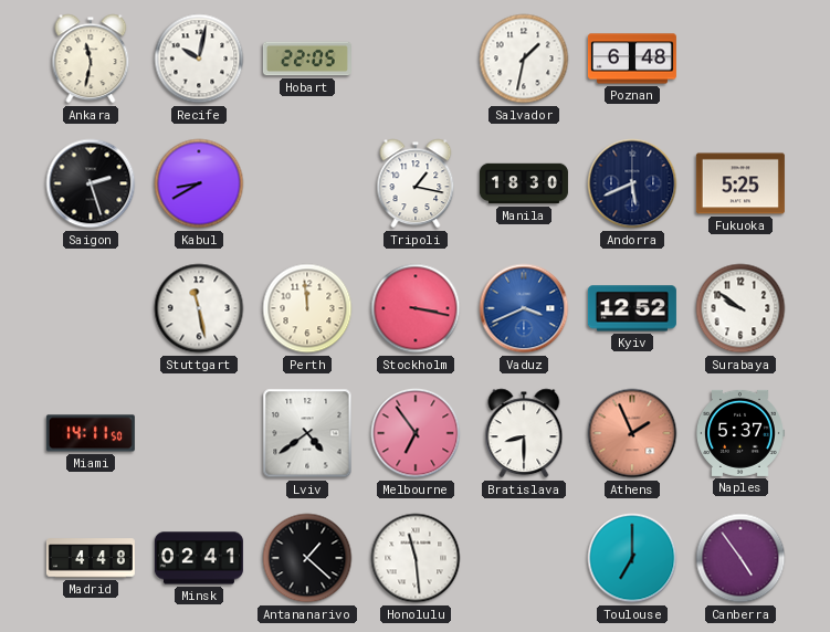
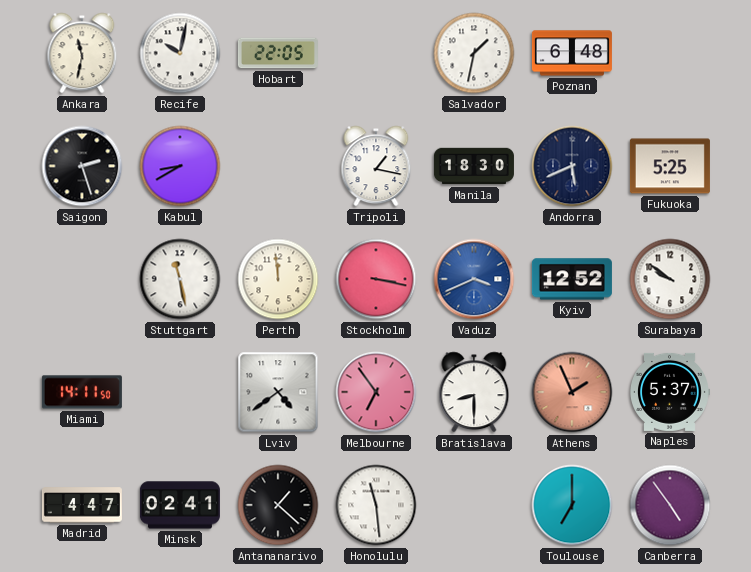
Madrid: 4:48 -> 4:47
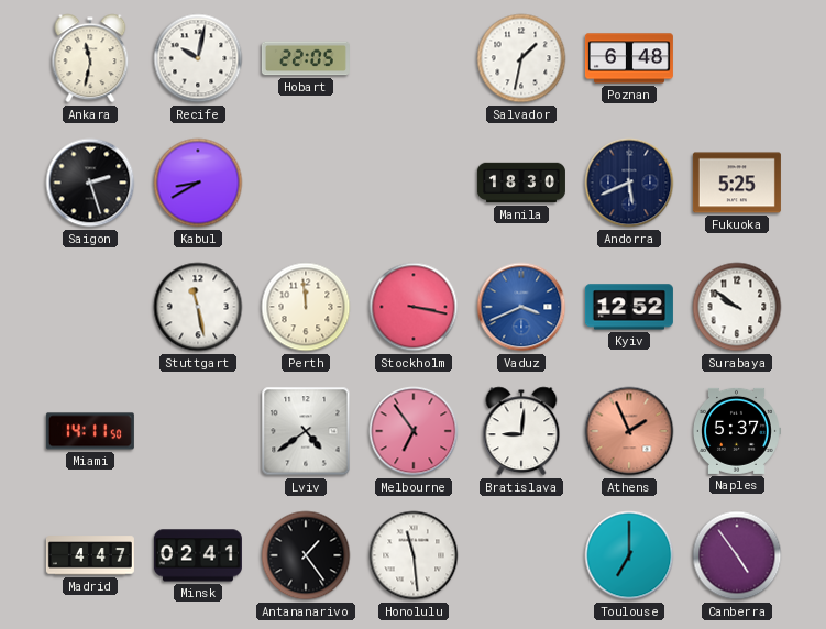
Tripoli: 1:17 -> none
Bratislava: 8:30 -> 9:01
Antananarivo: 1:22 -> 1:24
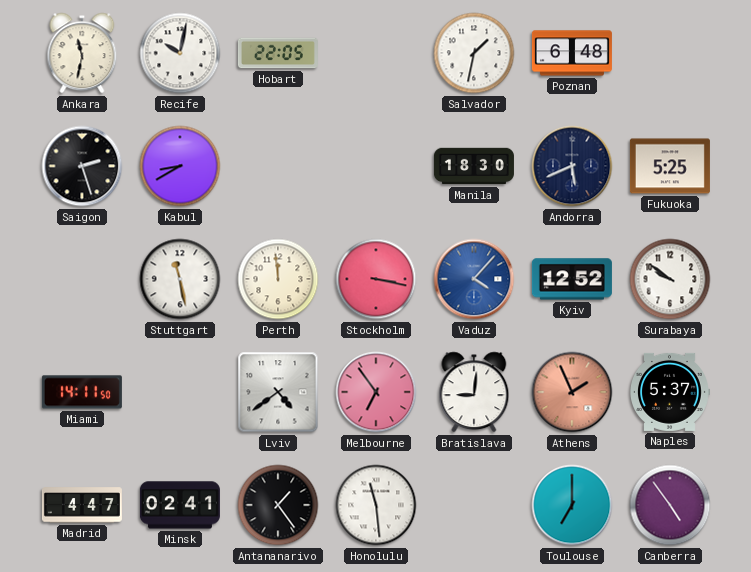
Vaduz: 3:41 -> 4:07
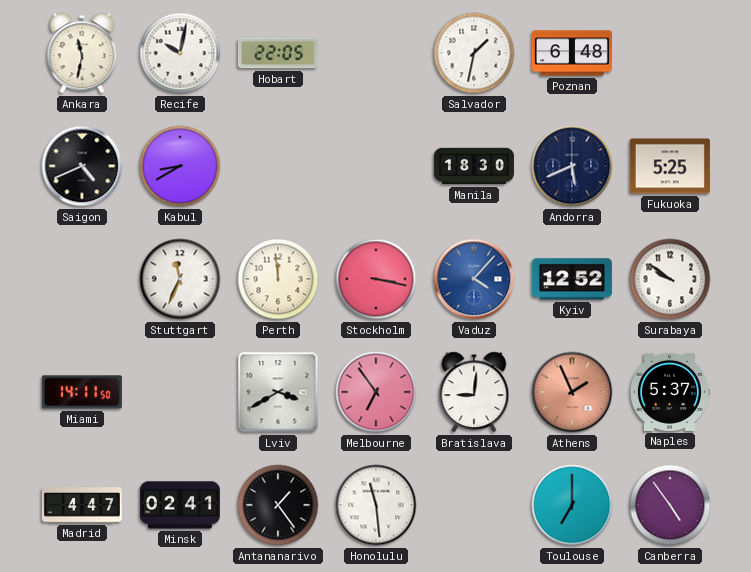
Saigon: 2:27 -> 4:41
Stuttgart: 11:28 -> 11:34
Lviv: 4:39 -> 3:40
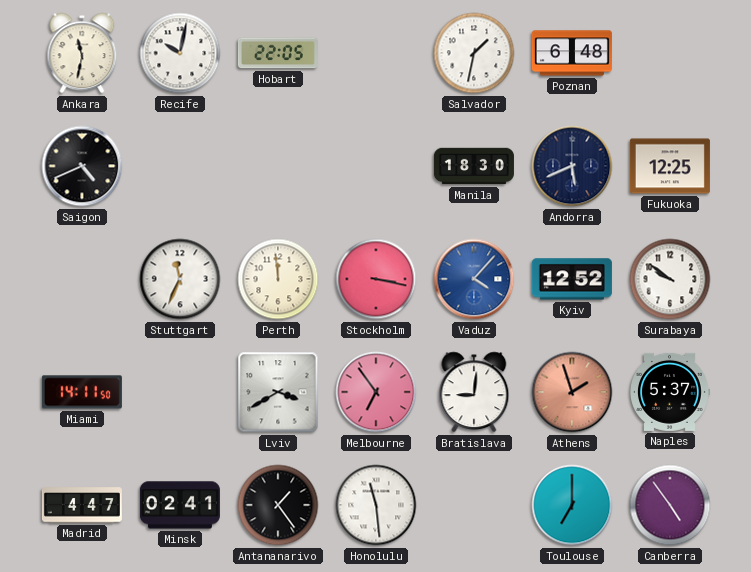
Kabul: 8:40 -> none
Fukuoka: 5:25 -> 12:25
Athens: 1:56 -> 1:57
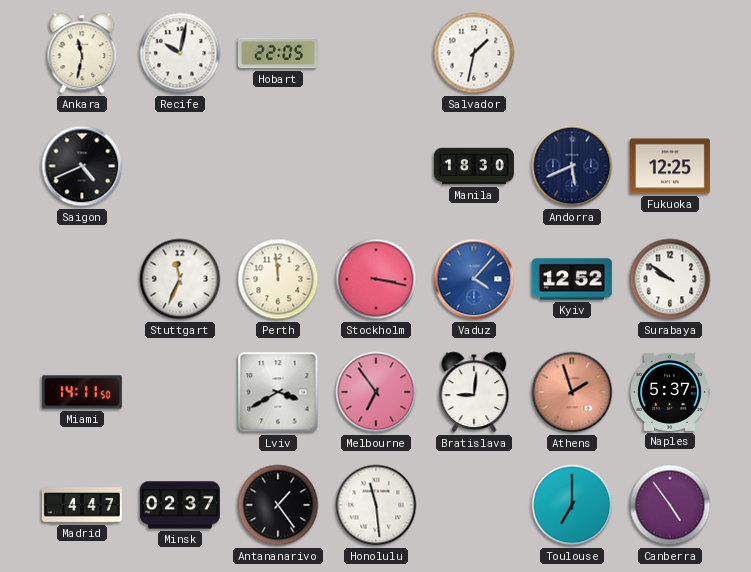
Poznan: 6:48 -> none
Minsk: 02:41 -> 02:37
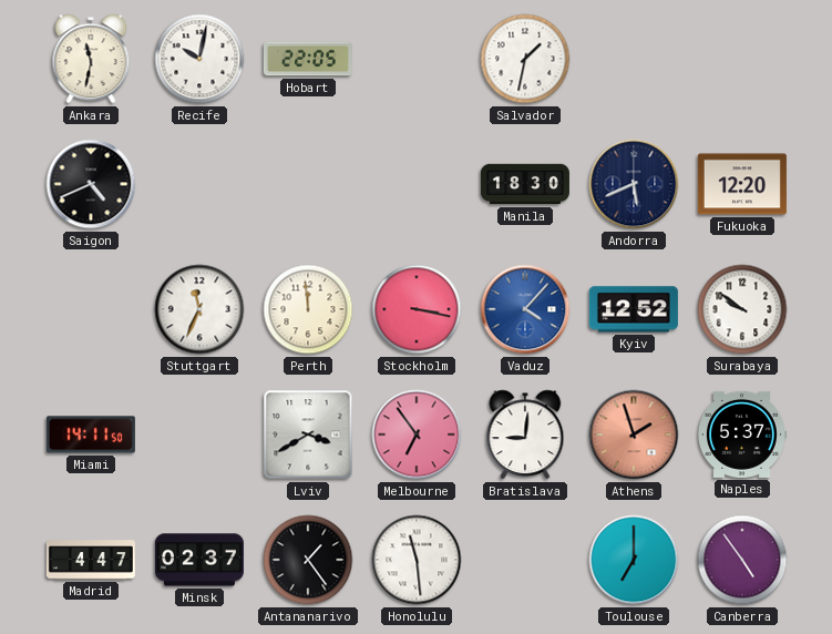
Fukuoka: 12:25 -> 12:20
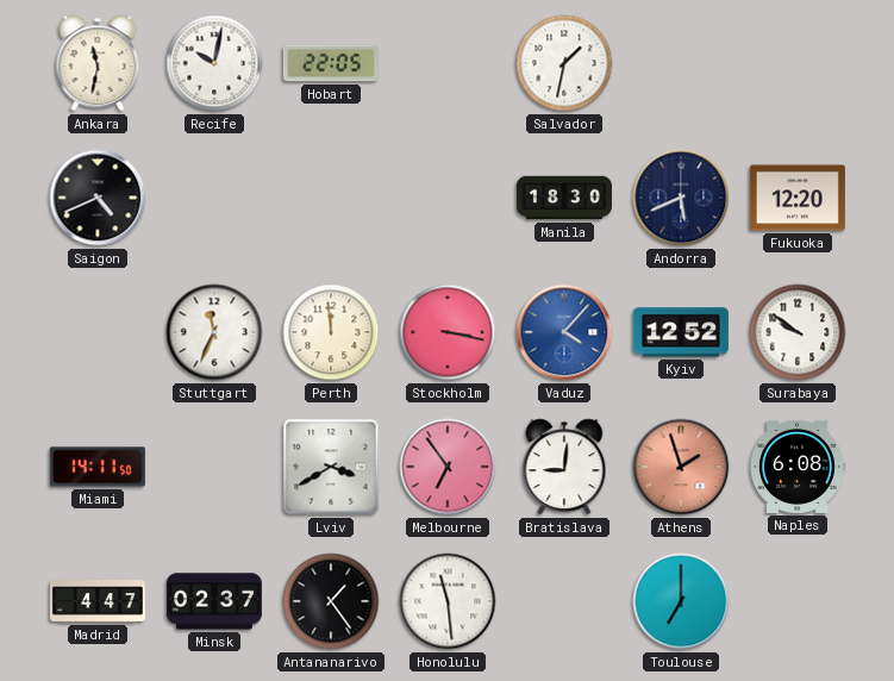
Naples: 5:37 -> 6:08
Canberra: 4:54 -> none
